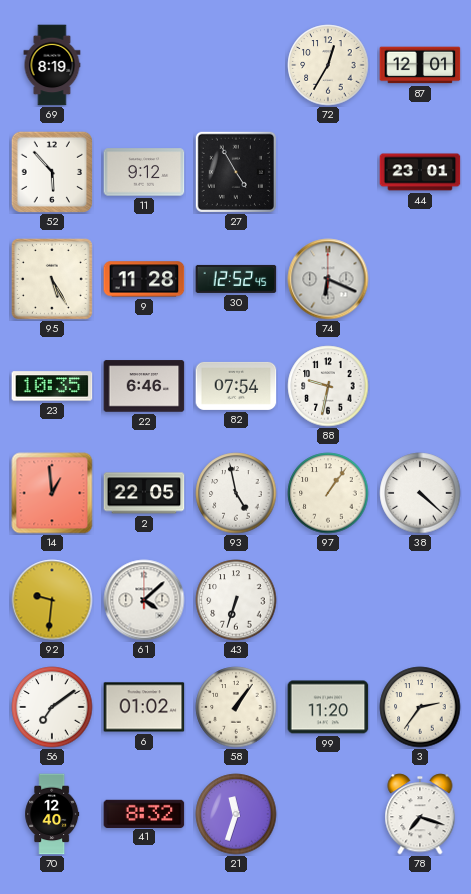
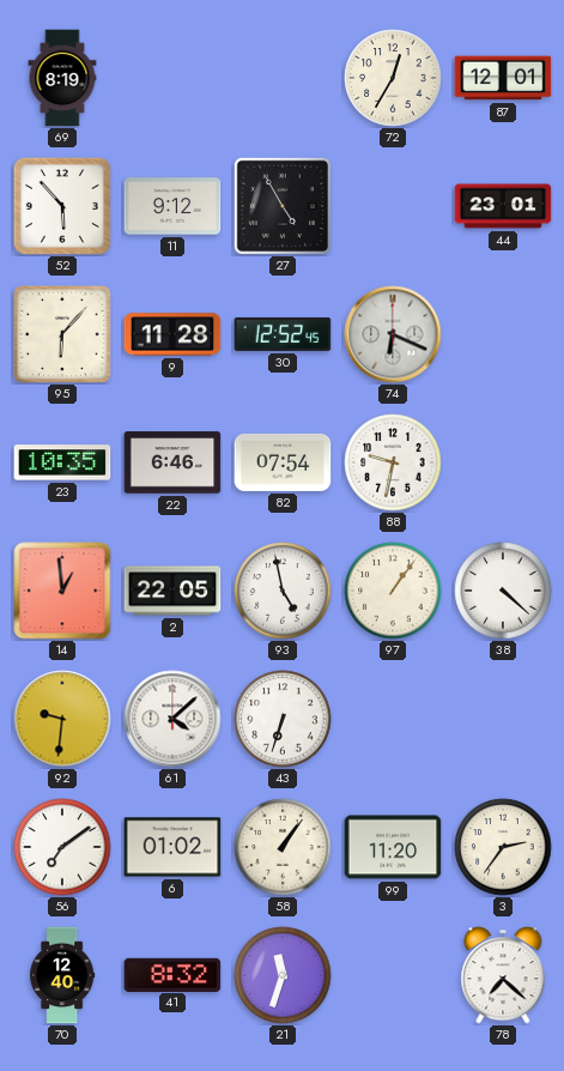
95: 5:25 -> 6:07
78: 7:18 -> 7:22
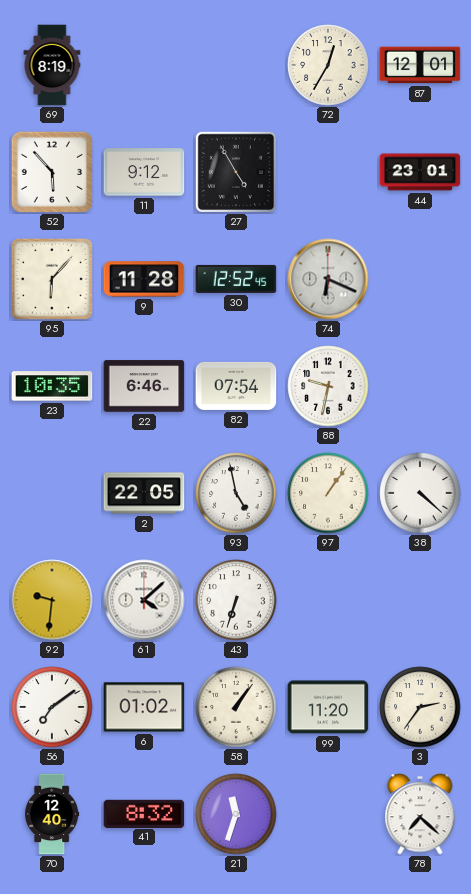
14: 12:59 -> none
